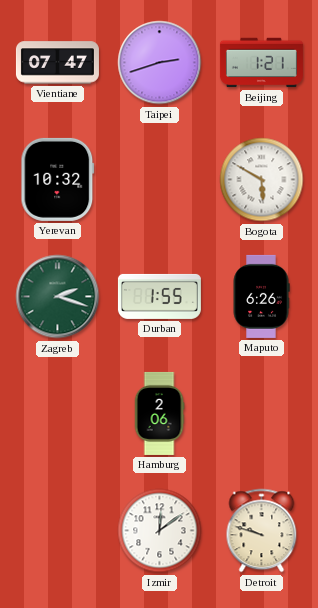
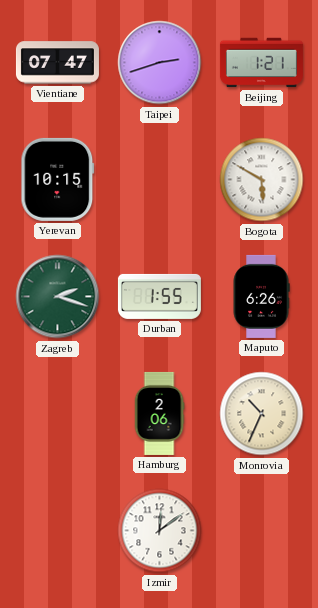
Yerevan: 10:32 -> 10:15
Monrovia: none -> 10:34
Detroit: 9:48 -> none
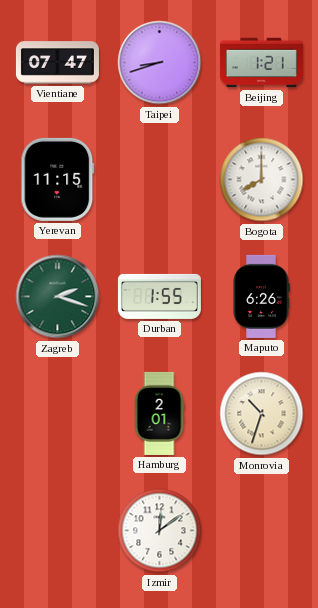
Taipei: 2:42 -> 8:42
Yerevan: 10:15 -> 11:15
Bogota: 5:50 -> 8:00
Hamburg: 2:06 -> 2:01
Monrovia: 10:34 -> 10:33
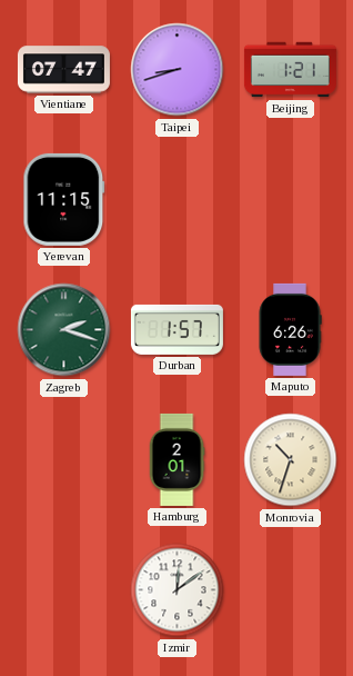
Bogota: 8:00 -> none
Durban: 1:55 -> 1:57
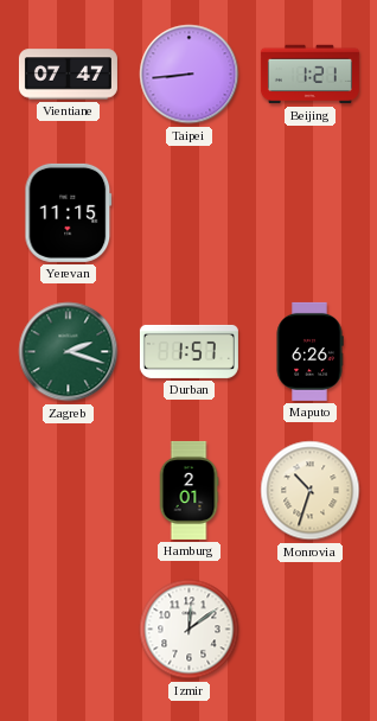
Taipei: 8:42 -> 8:44
